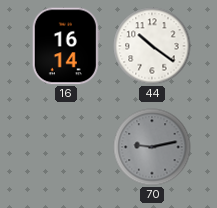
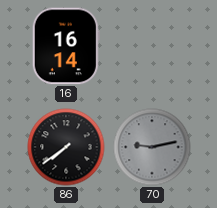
44: 10:21 -> none
86: none -> 7:39
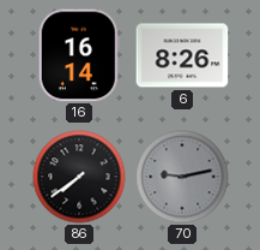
6: none -> 8:26
